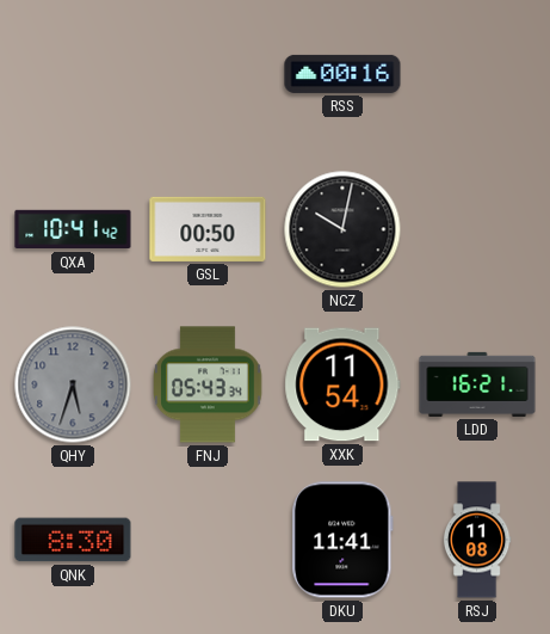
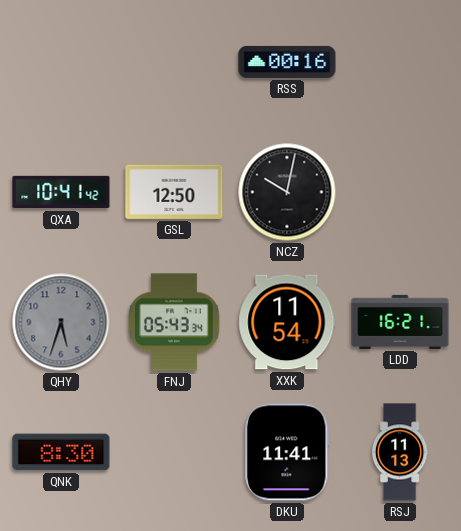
GSL: 00:50 -> 12:50
RSJ: 11:08 -> 11:13
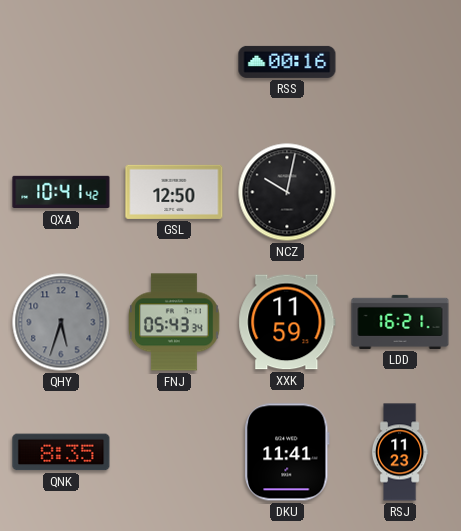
XXK: 11:54 -> 11:59
QNK: 8:30 -> 8:35
RSJ: 11:13 -> 11:23
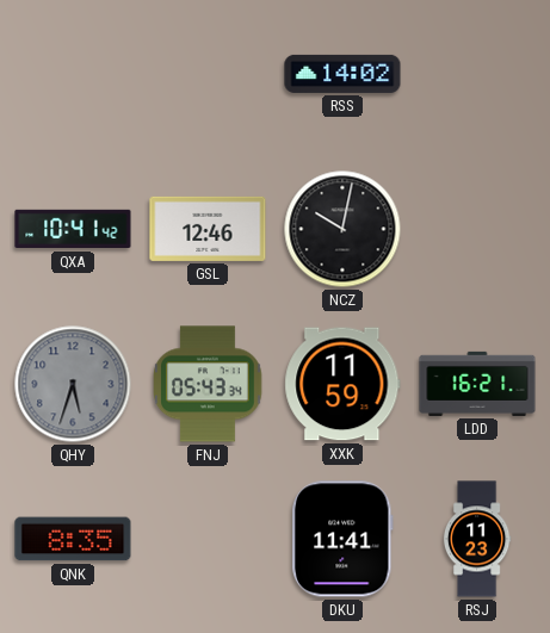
RSS: 00:16 -> 14:02
GSL: 12:50 -> 12:46
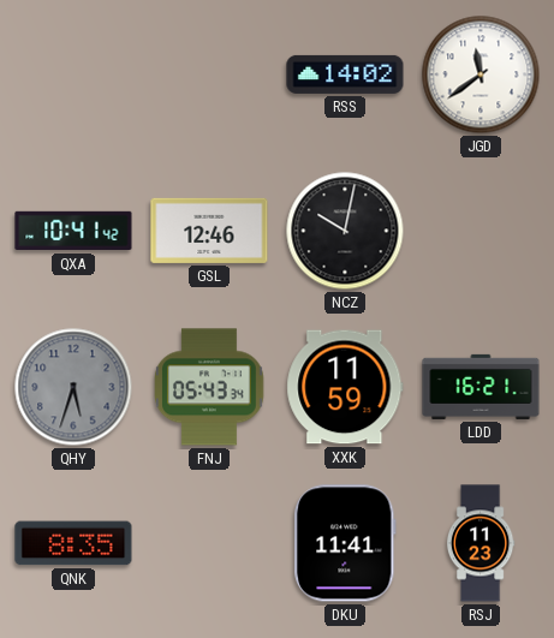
JGD: none -> 11:39
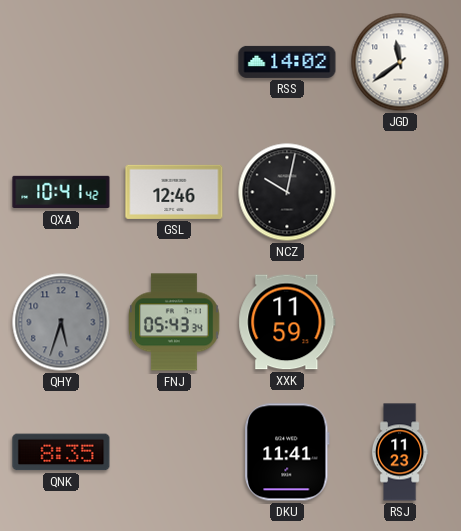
LDD: 16:21 -> none
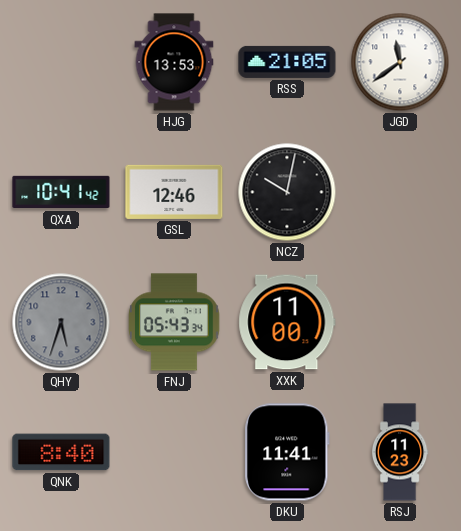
HJG: none -> 13:53
RSS: 14:02 -> 21:05
XXK: 11:59 -> 11:00
QNK: 8:35 -> 8:40
